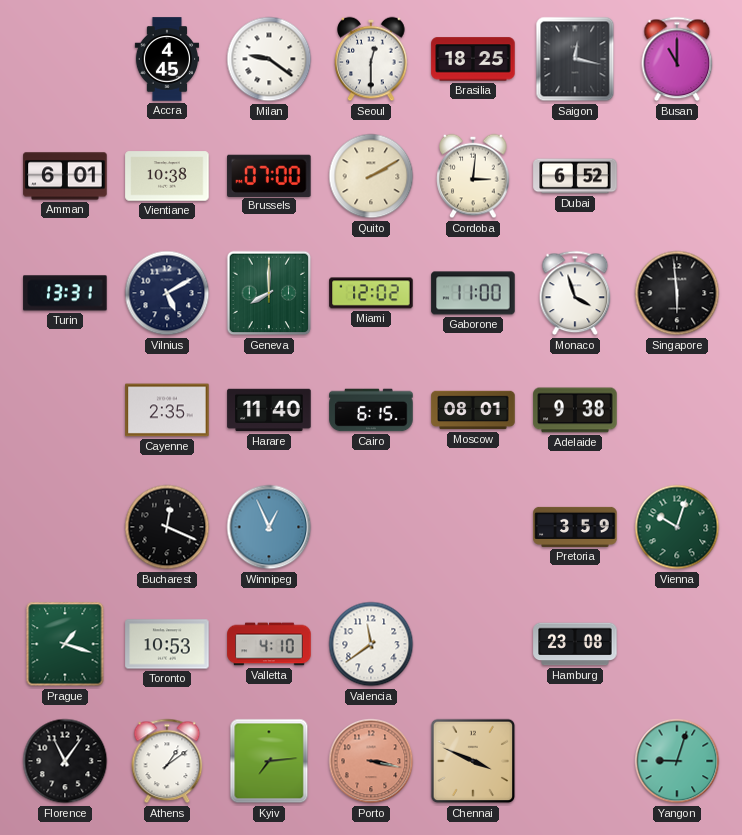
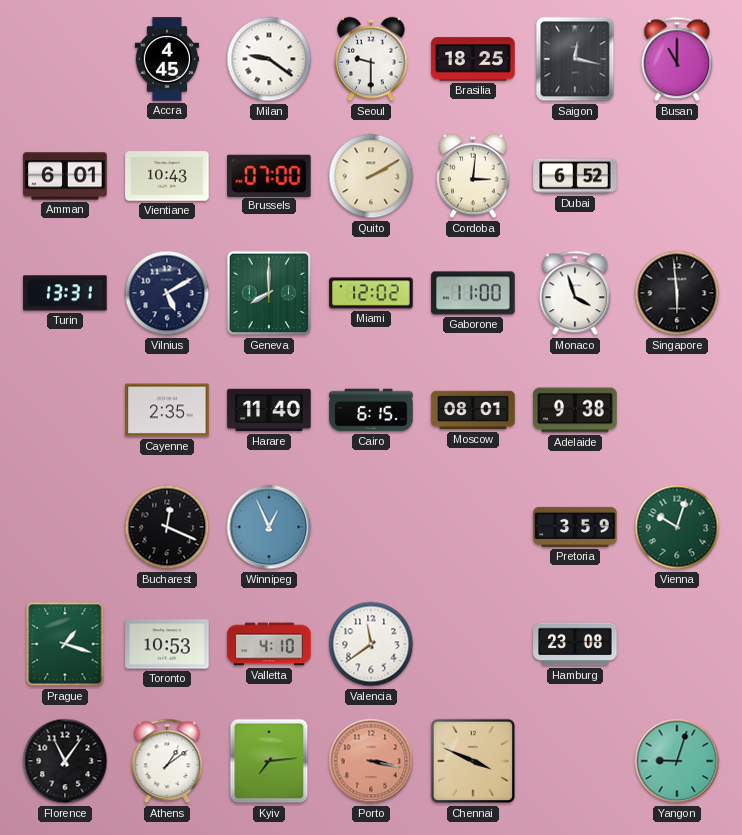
Seoul: 12:30 -> 9:30
Vientiane: 10:38 -> 10:43
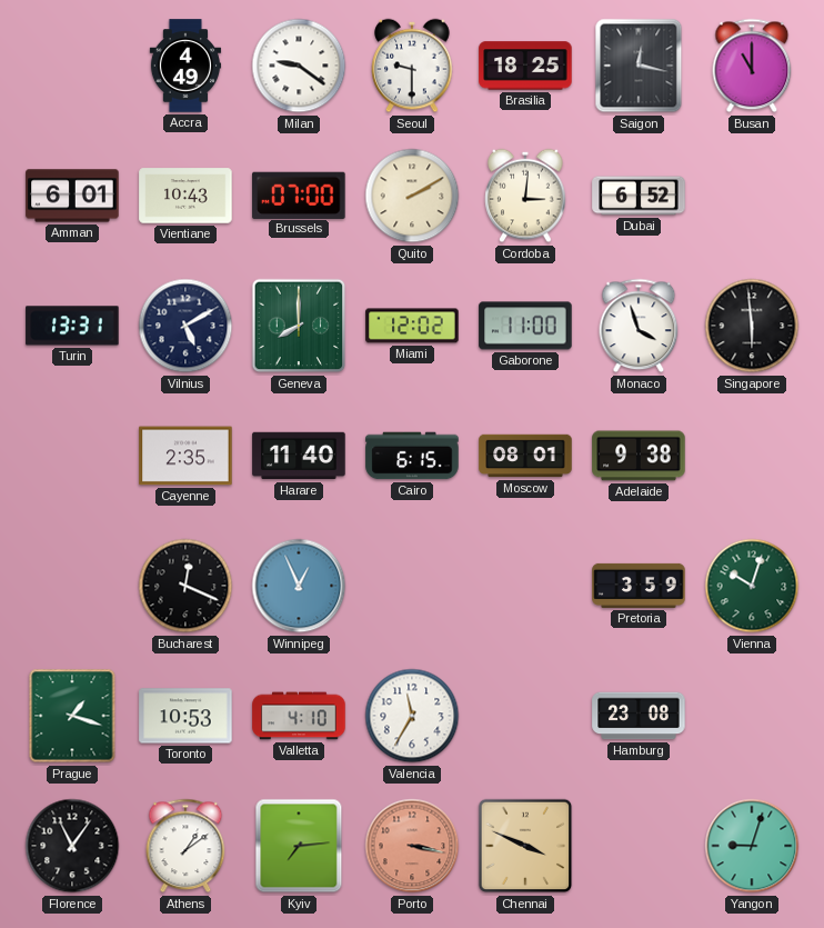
Accra: 4:45 -> 4:49
Valencia: 11:39 -> 11:35
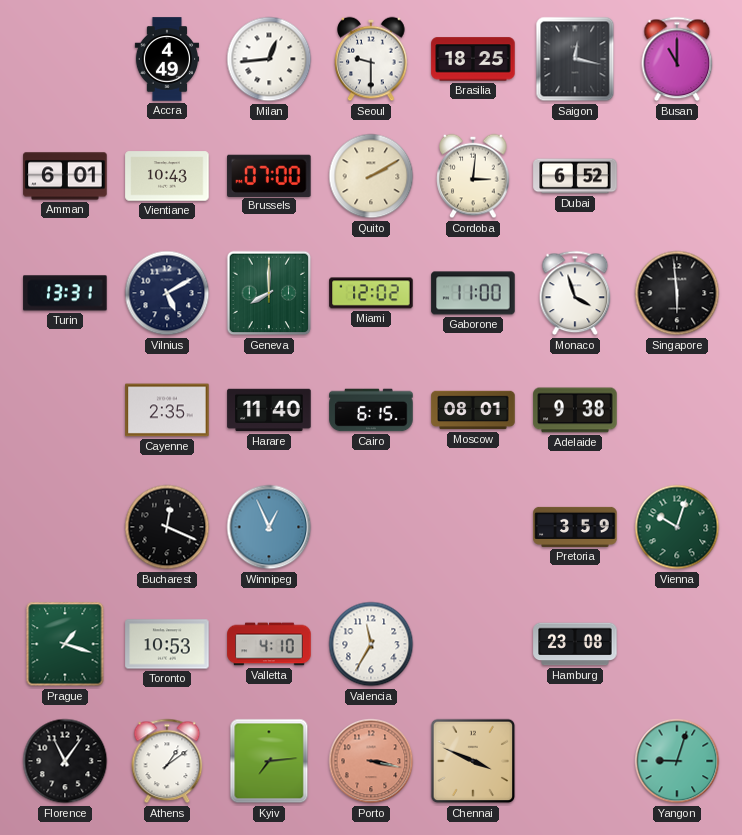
Milan: 9:21 -> 12:44
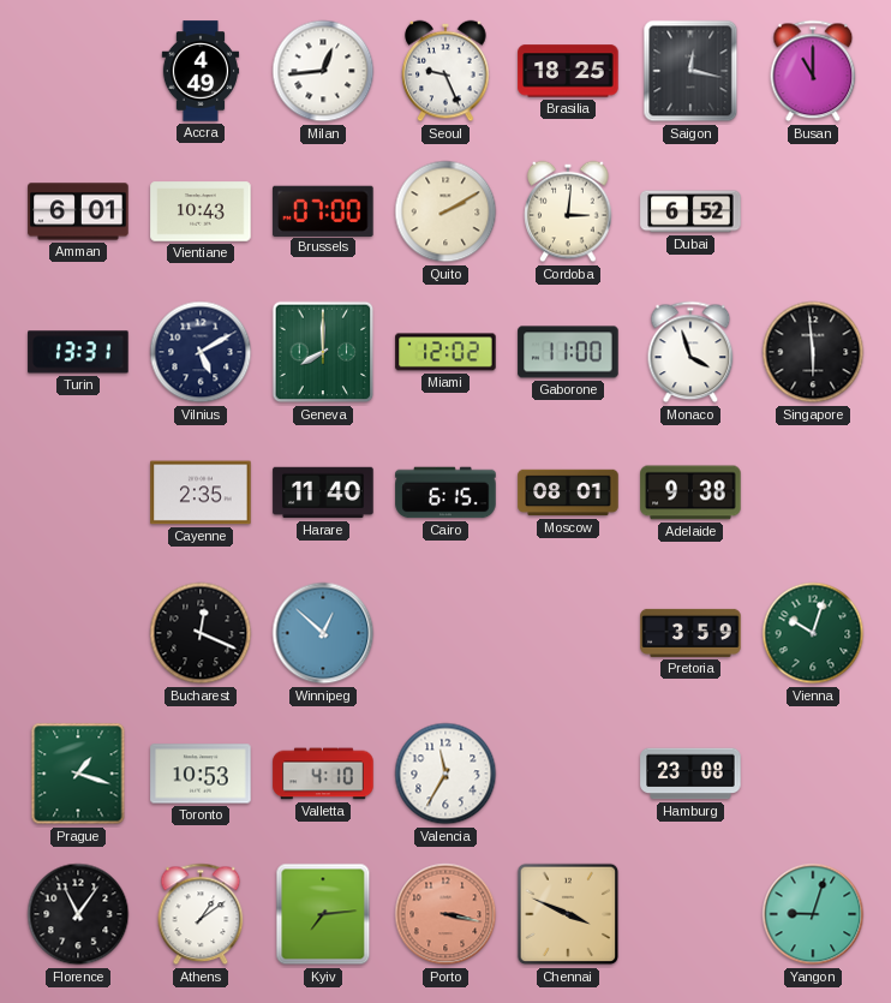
Seoul: 9:30 -> 9:26
Winnipeg: 12:56 -> 12:52
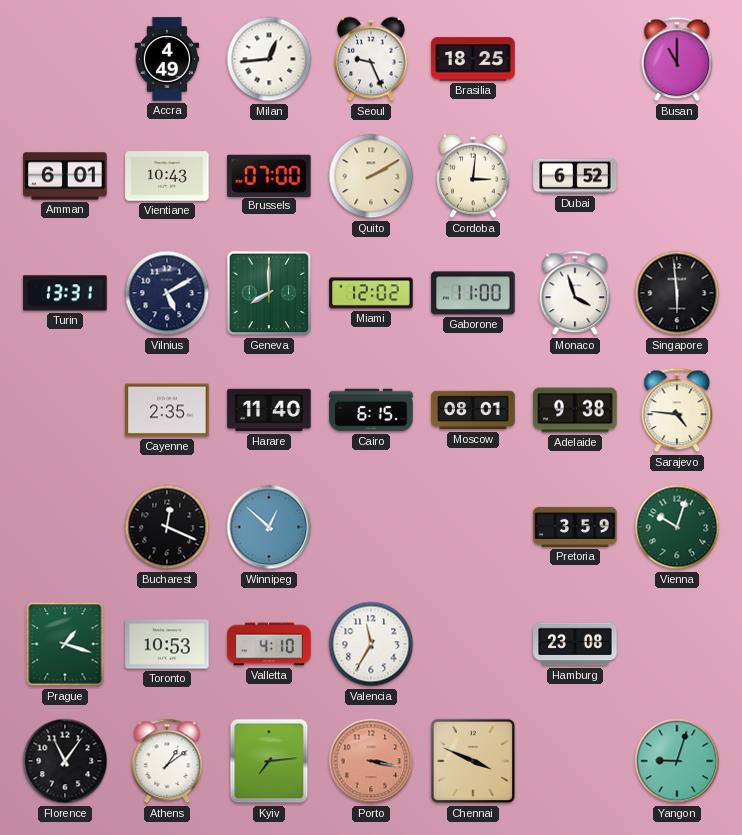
Saigon: 12:17 -> none
Sarajevo: none -> 4:46
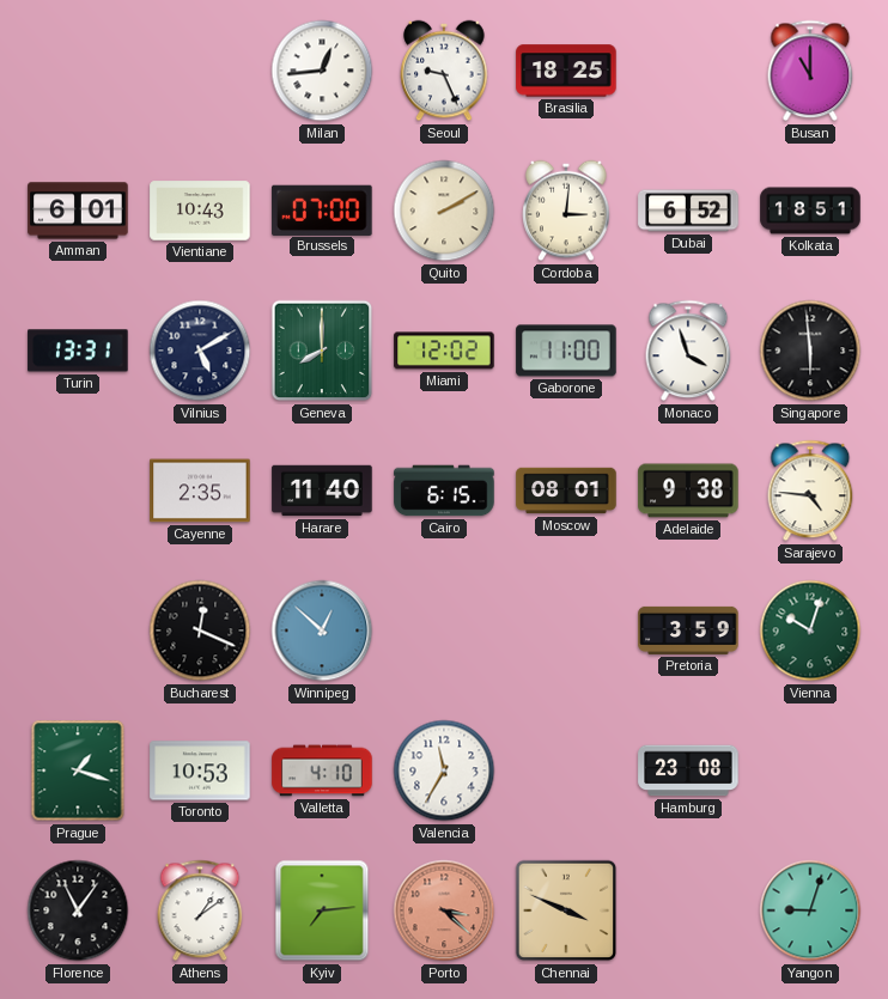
Accra: 4:49 -> none
Kolkata: none -> 18:51
Porto: 3:17 -> 3:22
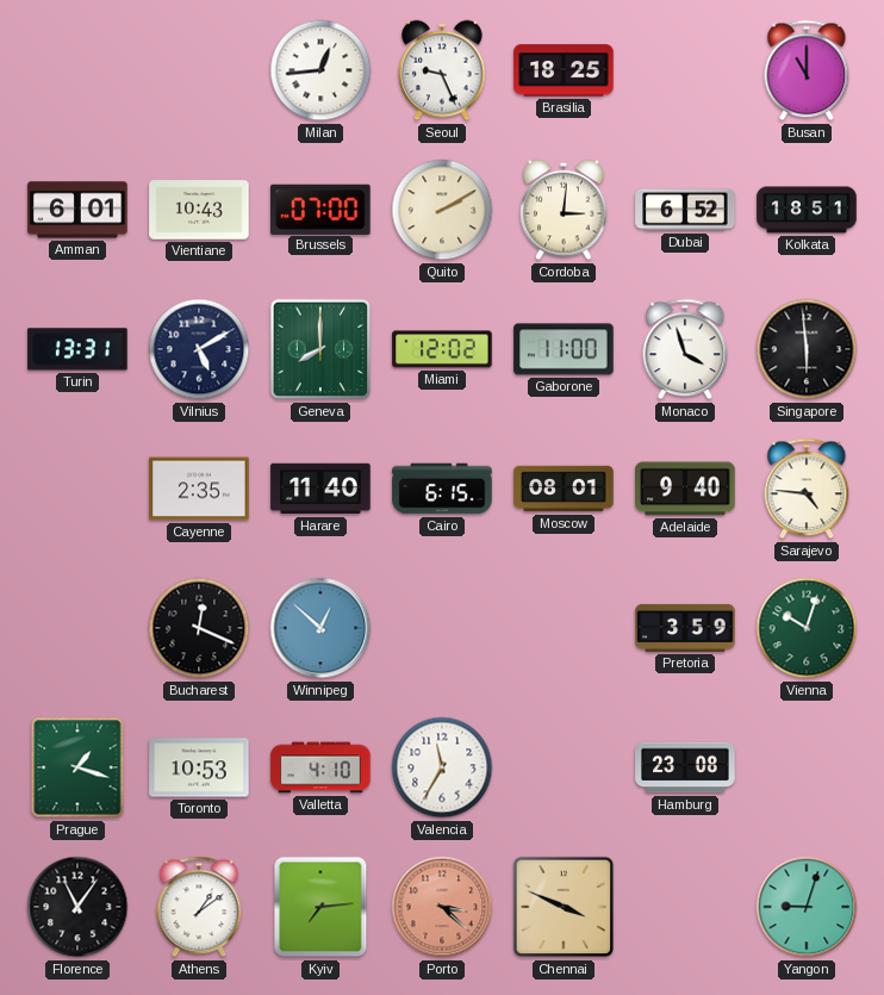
Adelaide: 9:38 -> 9:40
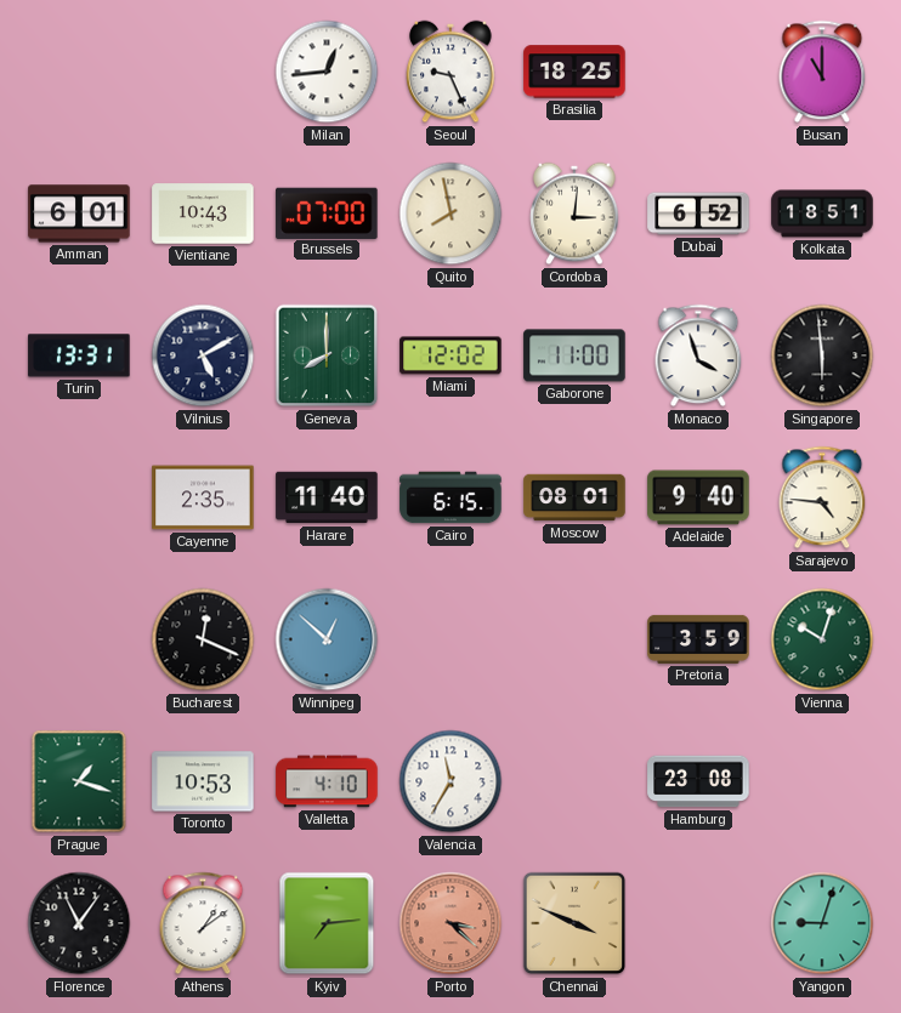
Quito: 2:10 -> 7:58
